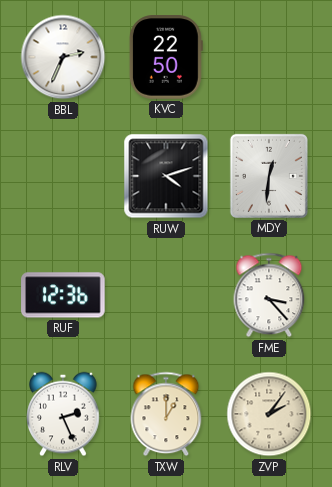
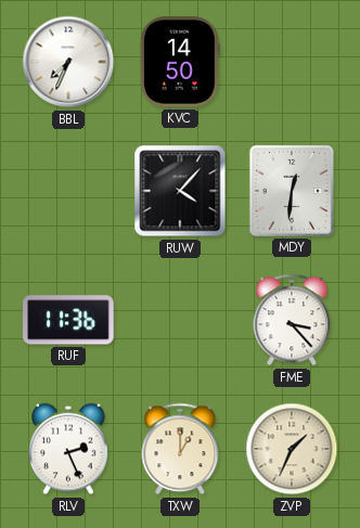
BBL: 2:34 -> 7:34
KVC: 22:50 -> 14:50
RUW: 4:12 -> 4:07
RUF: 12:36 -> 11:36
ZVP: 2:06 -> 1:34
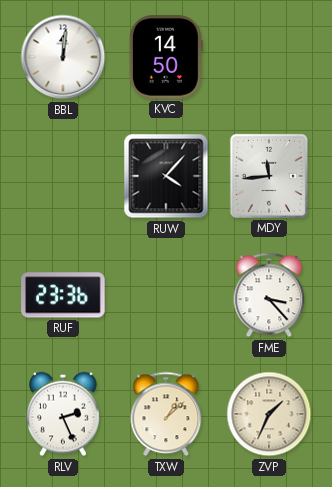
BBL: 7:34 -> 12:01
MDY: 12:31 -> 11:44
RUF: 11:36 -> 23:36
TXW: 1:00 -> 1:08
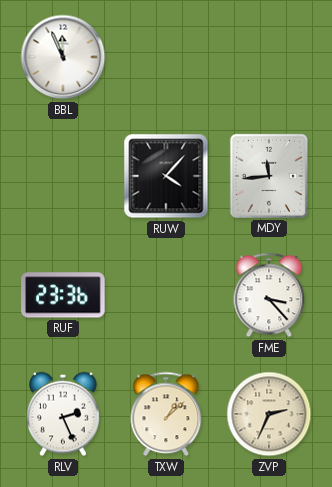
BBL: 12:01 -> 11:56
KVC: 14:50 -> none
ZVP: 1:34 -> 2:34
